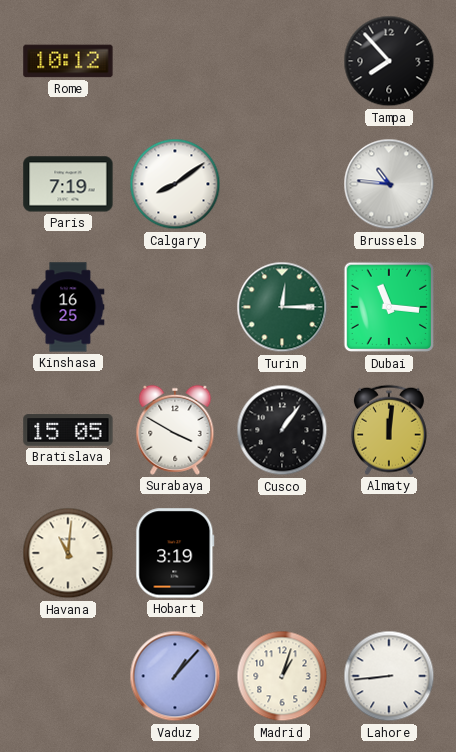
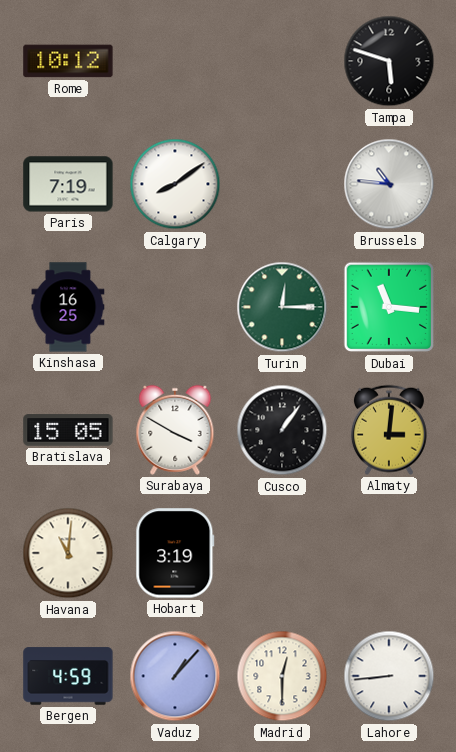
Tampa: 7:53 -> 5:48
Almaty: 12:01 -> 3:01
Bergen: none -> 4:59
Madrid: 1:03 -> 12:30
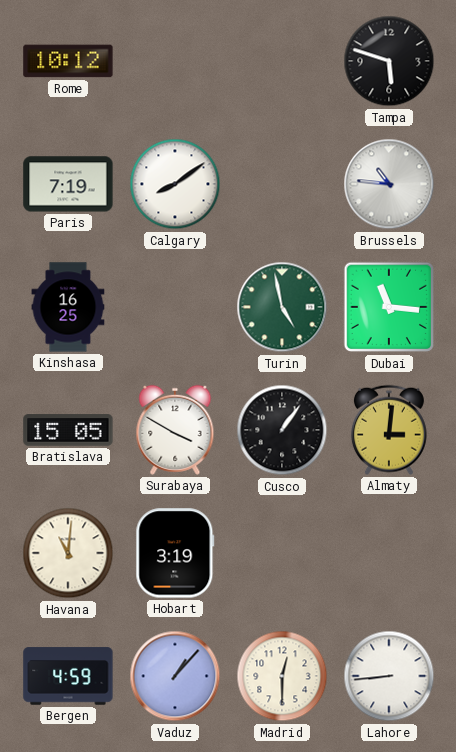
Turin: 12:15 -> 4:58
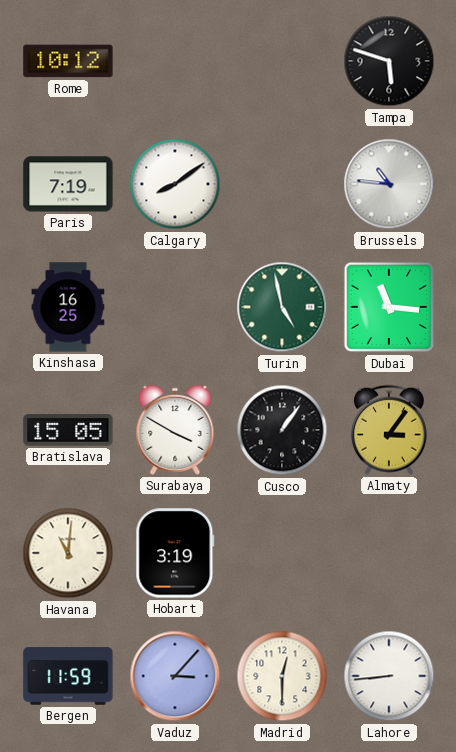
Almaty: 3:01 -> 3:06
Bergen: 4:59 -> 11:59
Vaduz: 1:07 -> 3:07
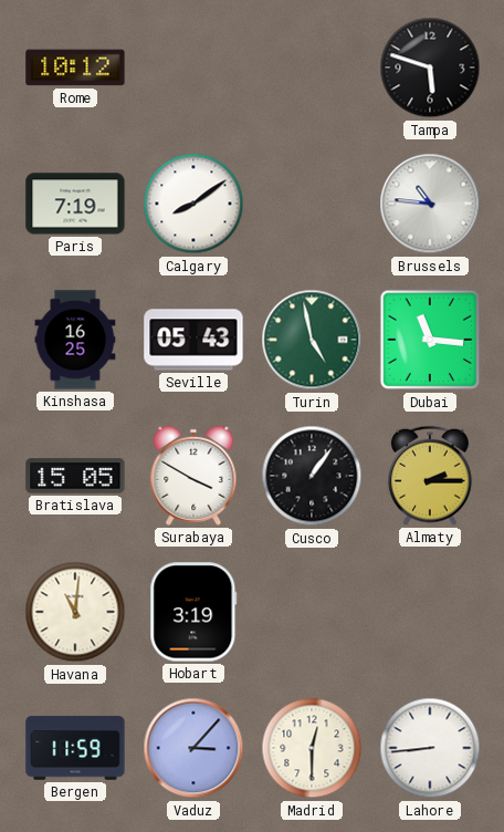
Seville: none -> 05:43
Almaty: 3:06 -> 2:15
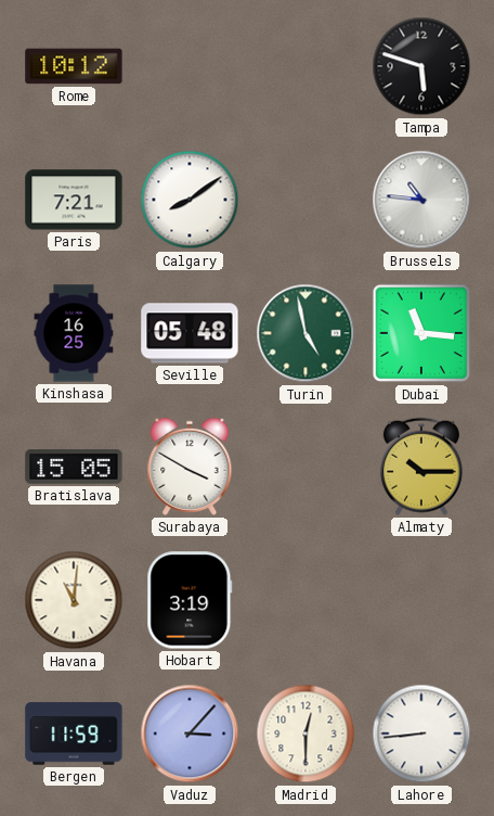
Paris: 7:19 -> 7:21
Seville: 05:43 -> 05:48
Cusco: 1:06 -> none
Almaty: 2:15 -> 10:15
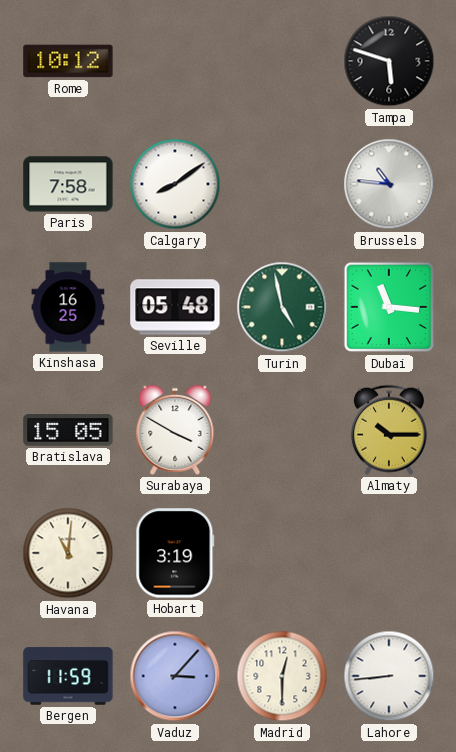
Paris: 7:21 -> 7:58
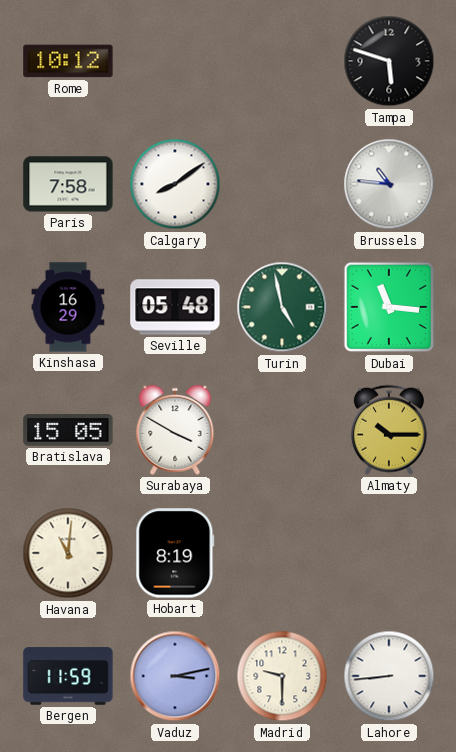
Kinshasa: 16:25 -> 16:29
Hobart: 3:19 -> 8:19
Vaduz: 3:07 -> 3:13
Madrid: 12:30 -> 9:30
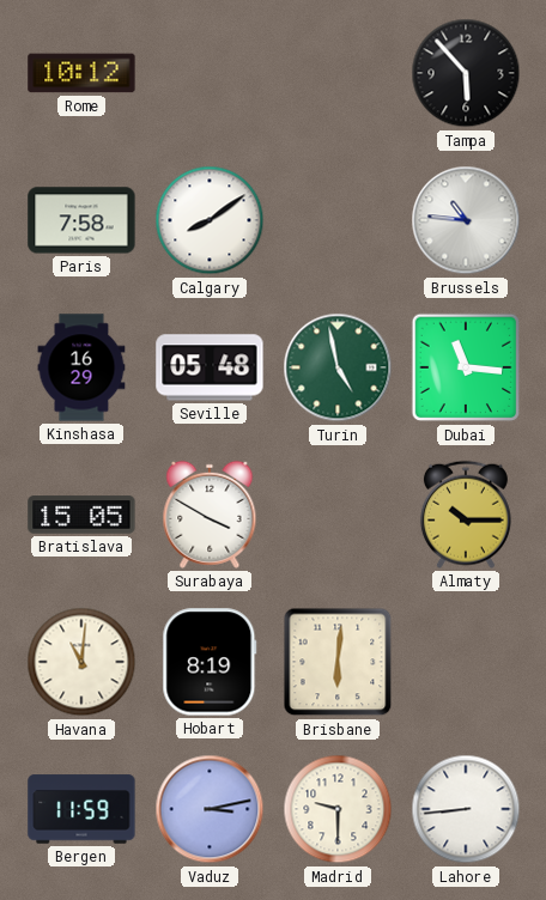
Tampa: 5:48 -> 5:53
Brisbane: none -> 6:01
